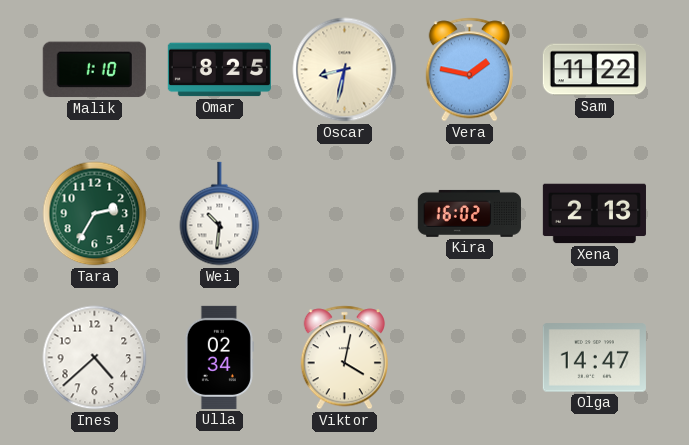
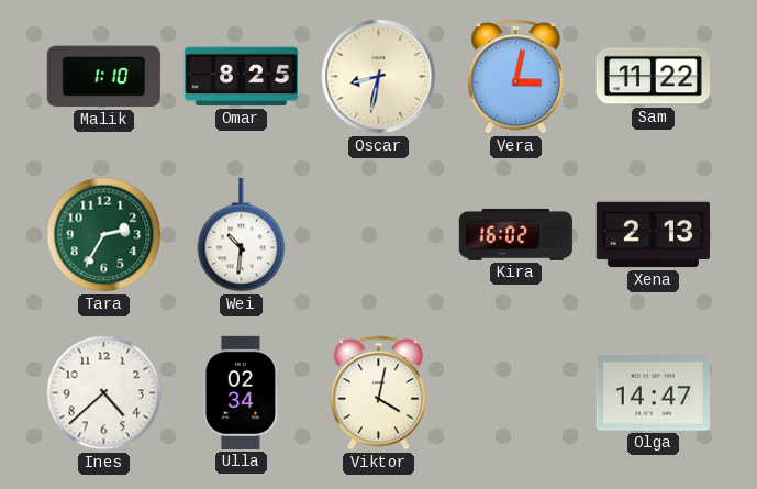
Vera: 1:47 -> 3:02
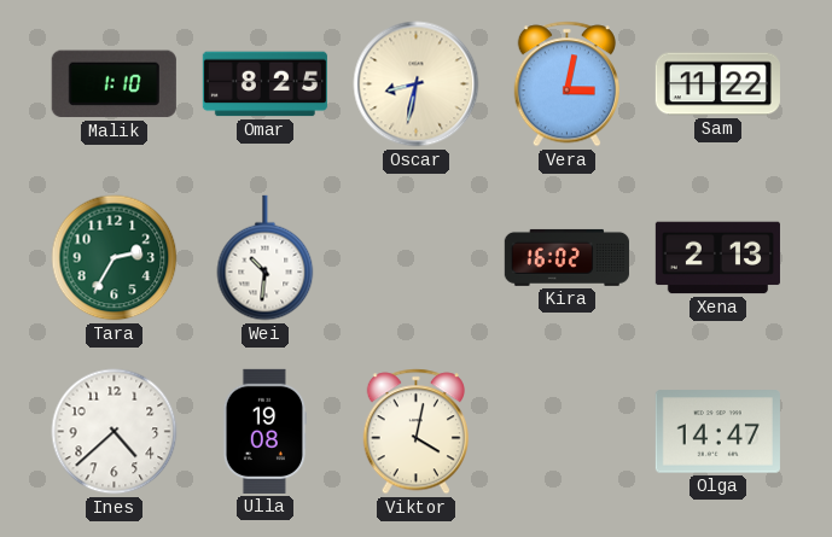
Ulla: 02:34 -> 19:08
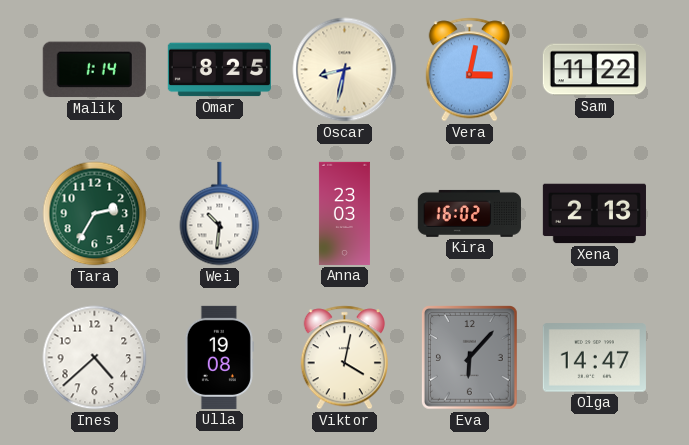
Malik: 1:10 -> 1:14
Anna: none -> 23:03
Eva: none -> 6:07
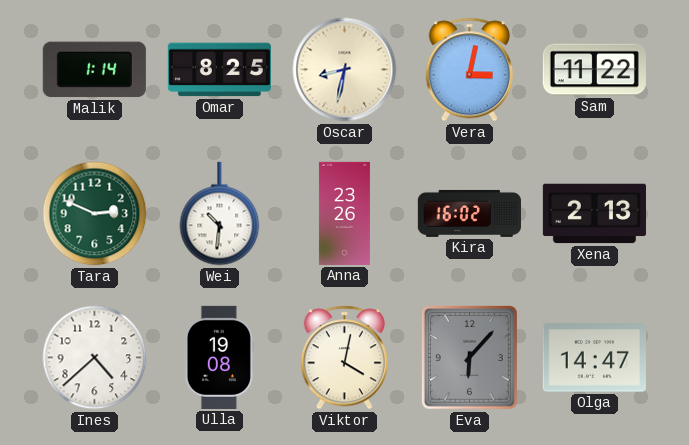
Tara: 2:35 -> 2:49
Anna: 23:03 -> 23:26
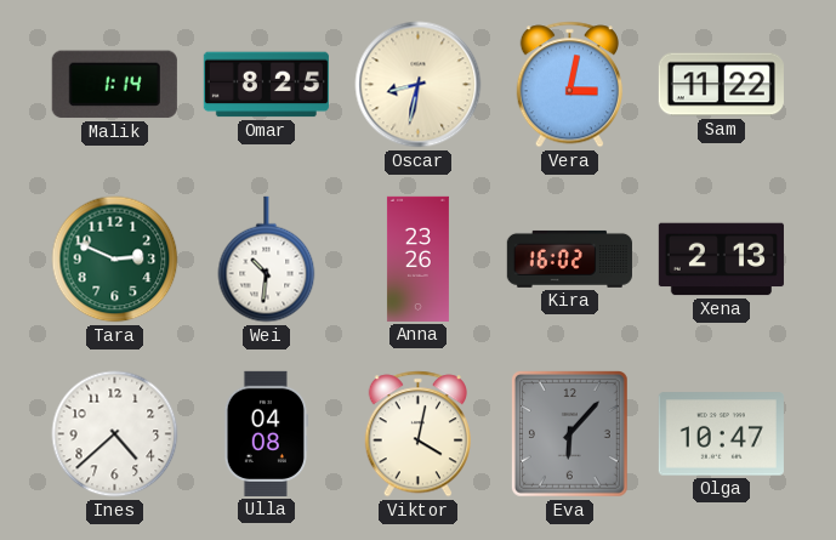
Ulla: 19:08 -> 04:08
Olga: 14:47 -> 10:47
